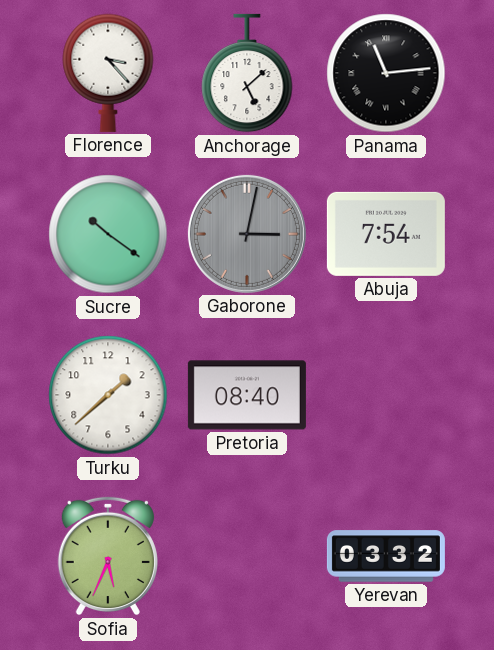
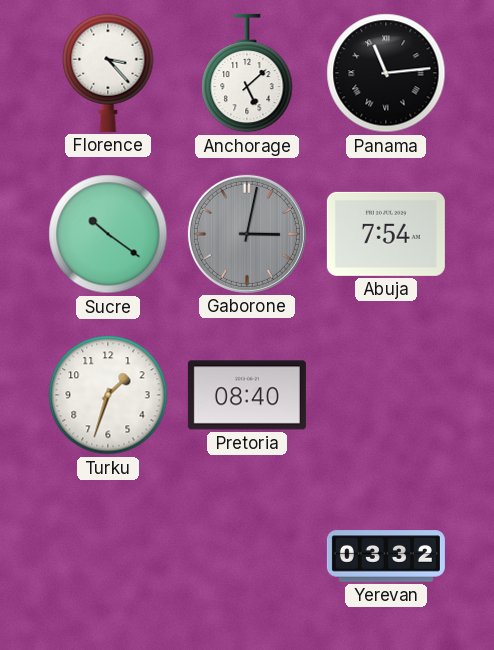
Turku: 1:38 -> 1:33
Sofia: 5:34 -> none
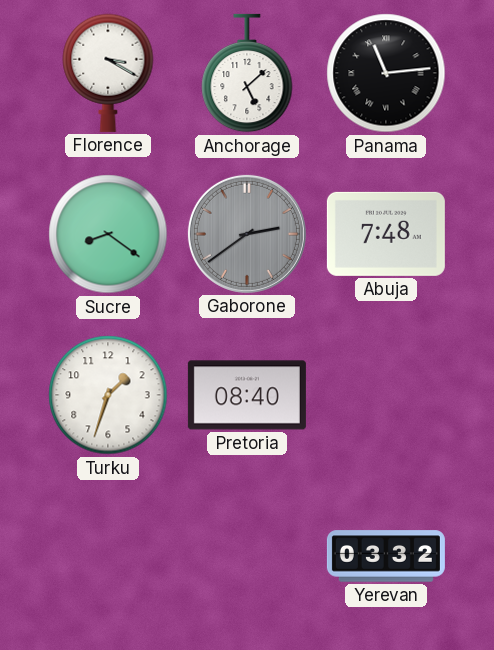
Florence: 3:23 -> 3:20
Sucre: 10:21 -> 8:21
Gaborone: 3:02 -> 2:39
Abuja: 7:54 -> 7:48
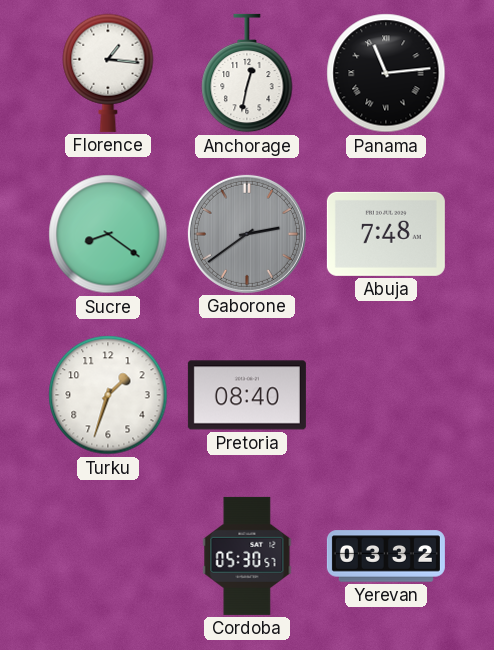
Florence: 3:20 -> 1:16
Anchorage: 5:08 -> 12:32
Cordoba: none -> 05:30
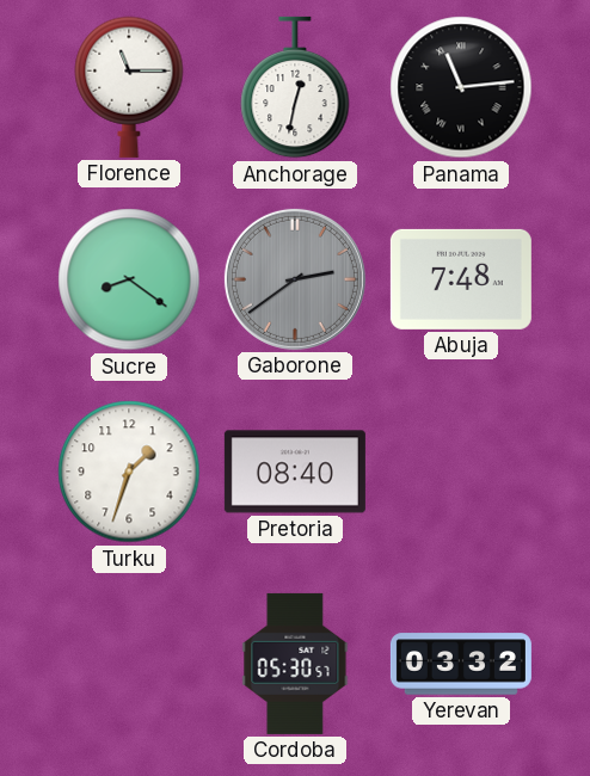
Florence: 1:16 -> 11:15
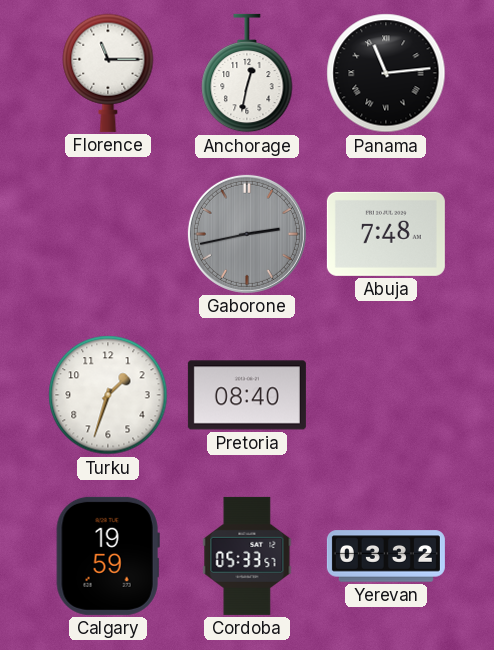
Sucre: 8:21 -> none
Gaborone: 2:39 -> 2:43
Calgary: none -> 19:59
Cordoba: 05:30 -> 05:33
